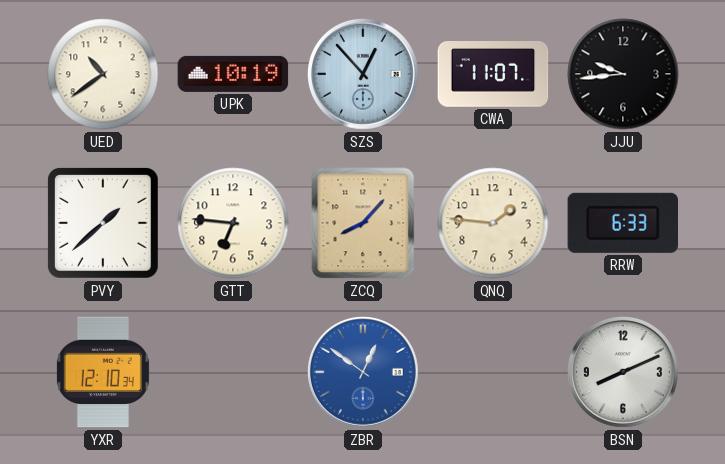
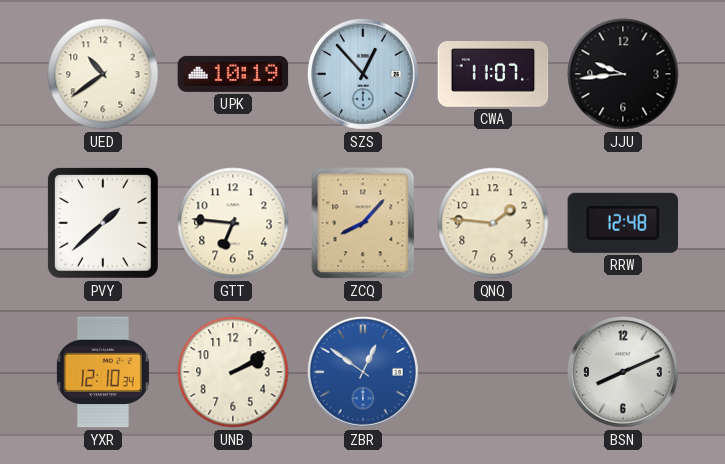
RRW: 6:33 -> 12:48
UNB: none -> 2:10
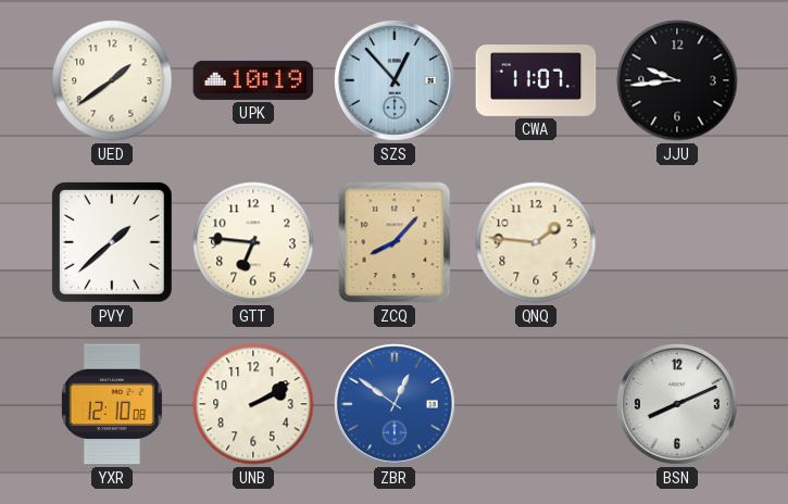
UED: 10:39 -> 1:39
RRW: 12:48 -> none
YXR: 12:10:34 -> 12:10:08
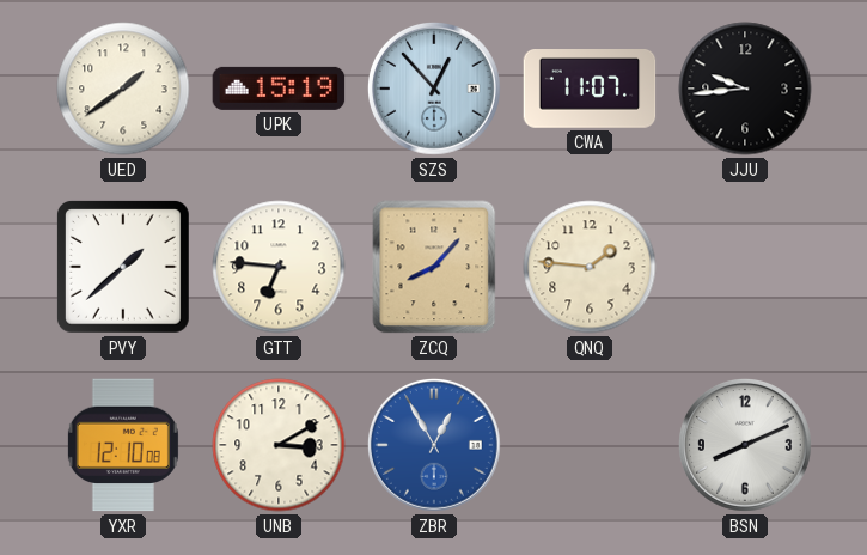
UPK: 10:19 -> 15:19
UNB: 2:10 -> 3:10
ZBR: 12:51 -> 12:55
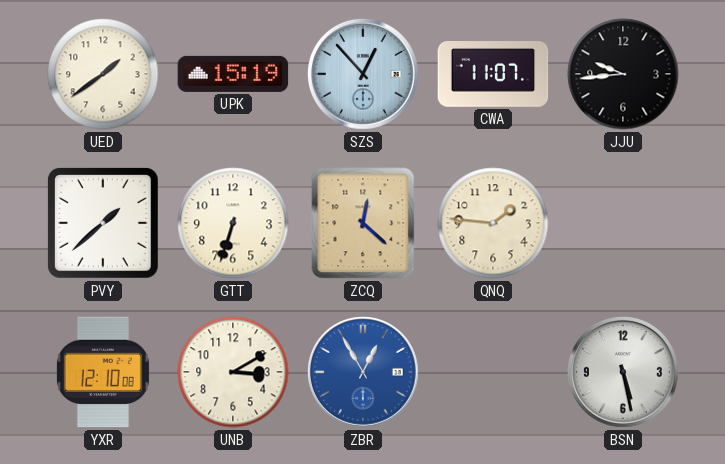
GTT: 6:46 -> 6:33
ZCQ: 8:07 -> 12:22
BSN: 8:11 -> 5:28
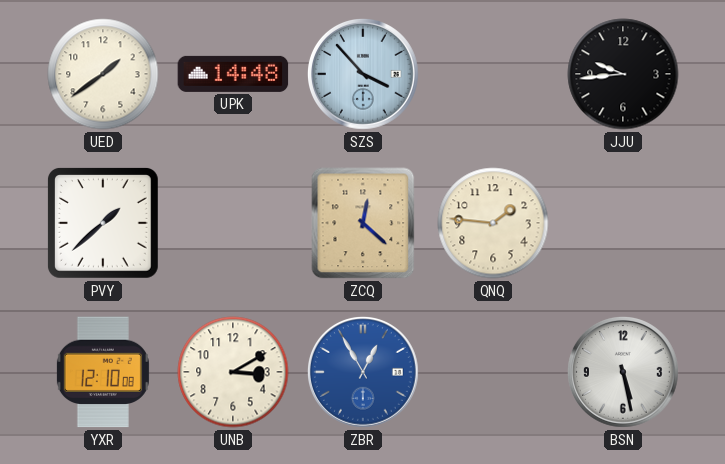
UPK: 15:19 -> 14:48
SZS: 12:53 -> 3:53
CWA: 11:07 -> none
GTT: 6:33 -> none
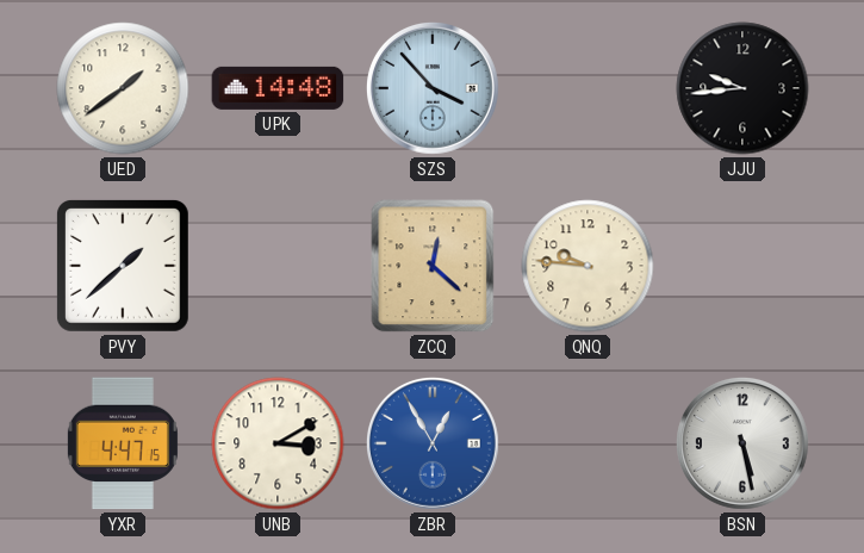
QNQ: 1:46 -> 9:46
YXR: 12:10 -> 4:47
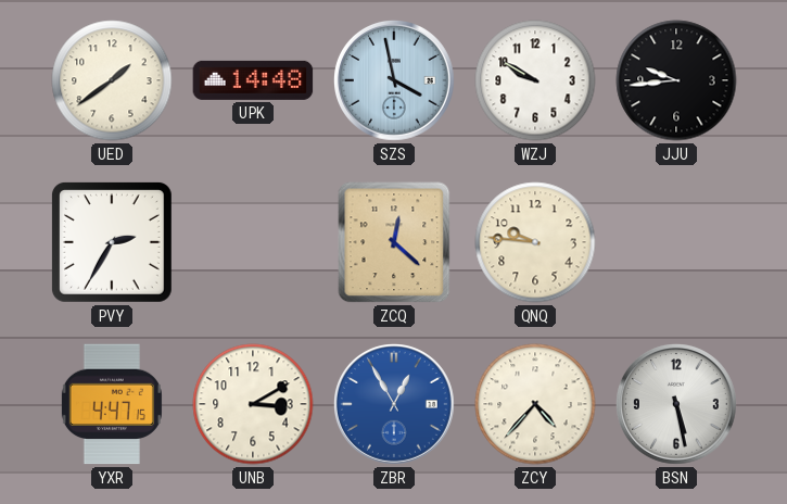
SZS: 3:53 -> 3:58
WZJ: none -> 9:50
PVY: 1:38 -> 2:35
ZCY: none -> 4:37
